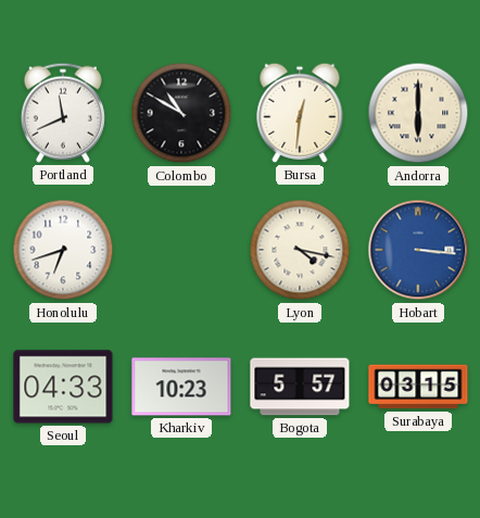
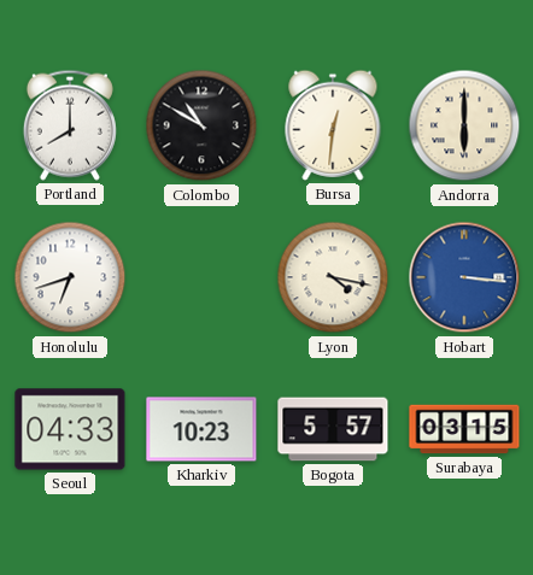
Portland: 11:41 -> 8:00
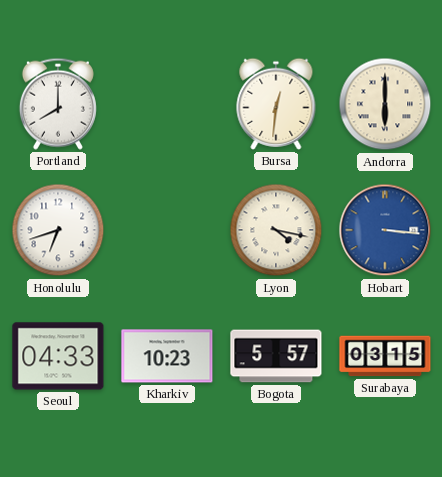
Colombo: 10:50 -> none
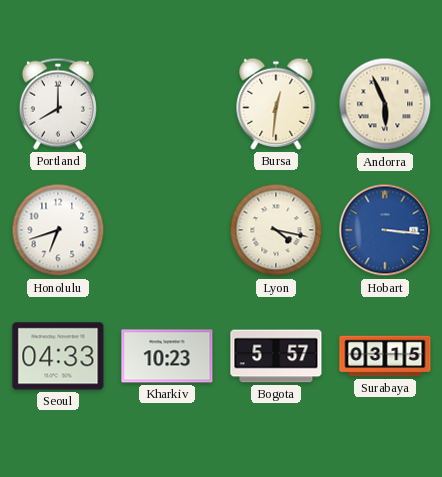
Andorra: 6:00 -> 5:56
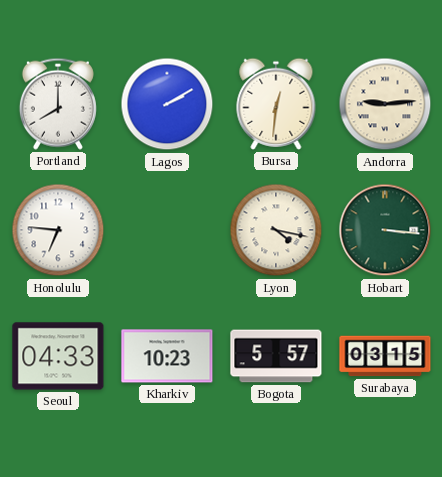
Lagos: none -> 2:10
Andorra: 5:56 -> 9:14
Honolulu: 6:42 -> 6:46
Hobart dial: blue -> green
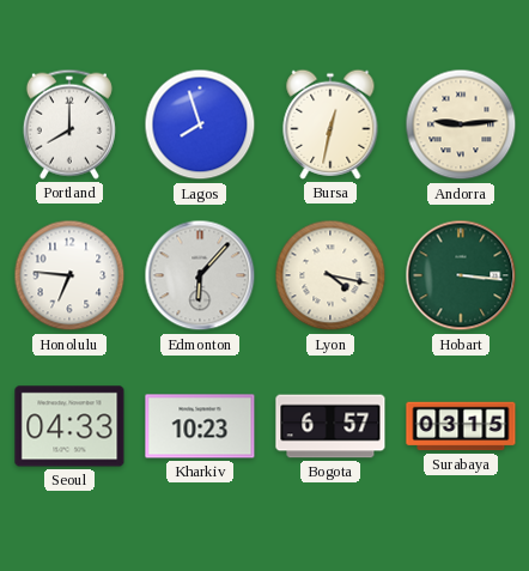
Lagos: 2:10 -> 7:57
Bursa: 12:31 -> 12:32
Edmonton: none -> 6:07
Bogota: 5:57 -> 6:57
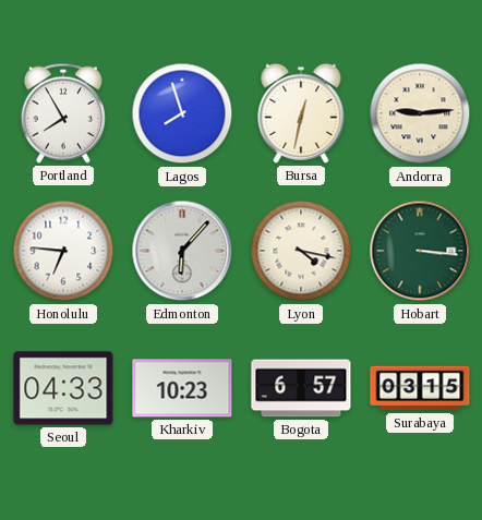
Portland: 8:00 -> 7:55
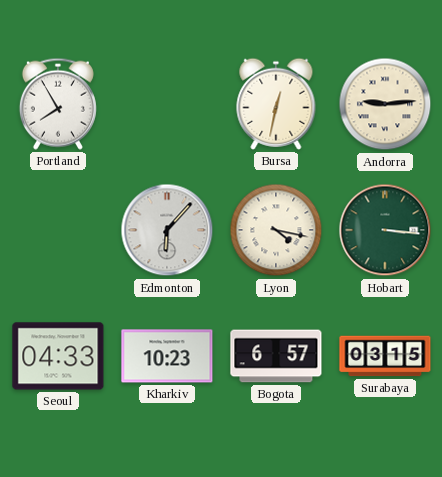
Lagos: 7:57 -> none
Honolulu: 6:46 -> none
